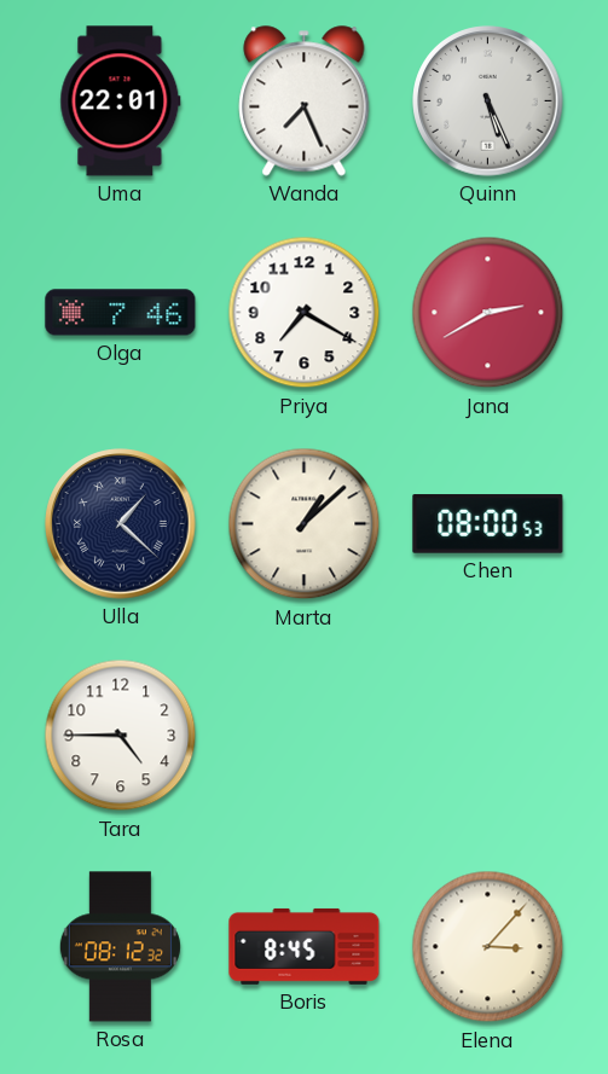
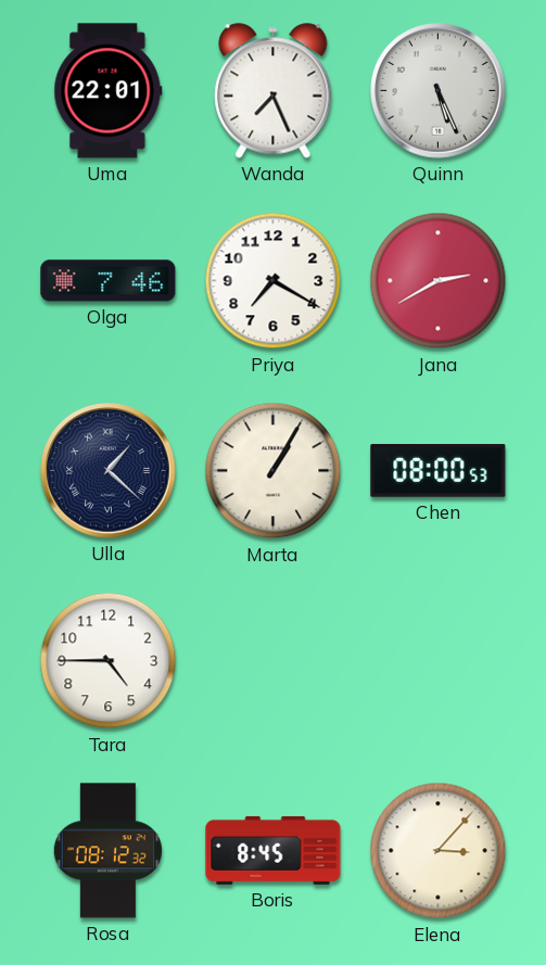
Marta: 1:08 -> 1:05
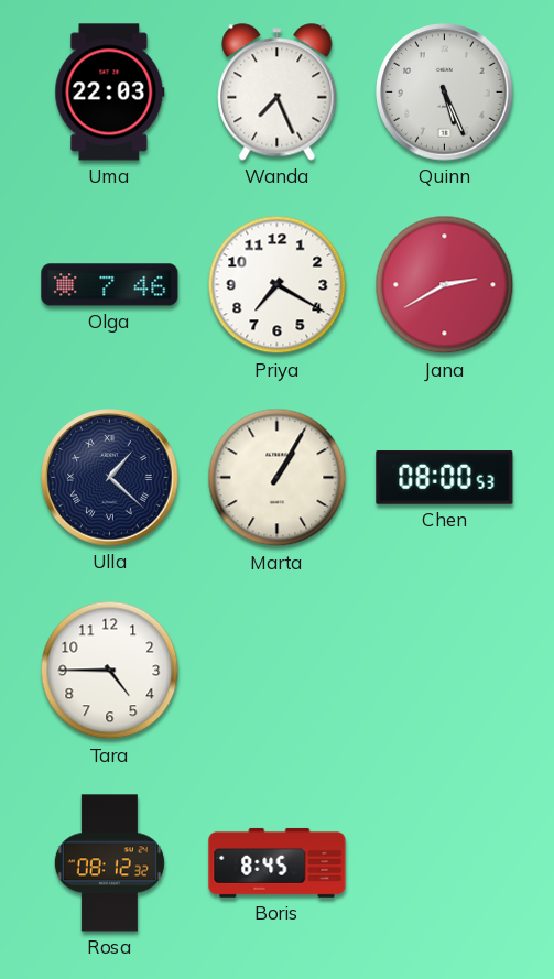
Uma: 22:01 -> 22:03
Elena: 3:07 -> none
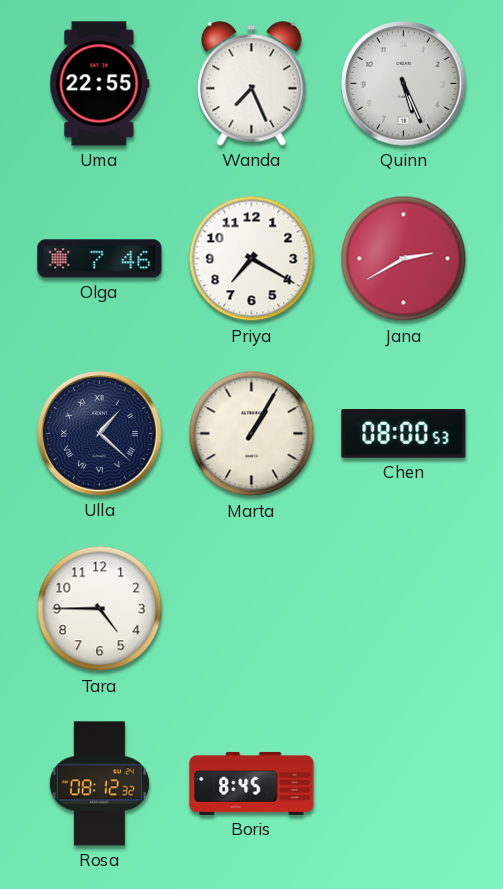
Uma: 22:03 -> 22:55
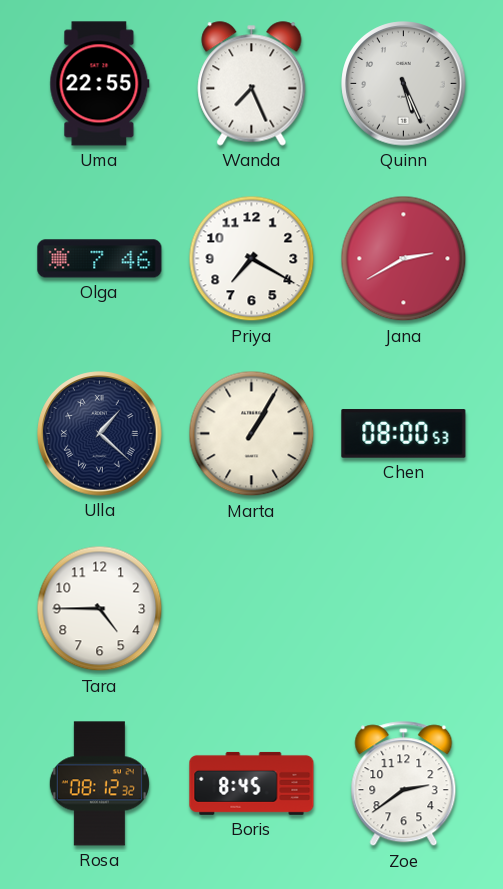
Zoe: none -> 2:39
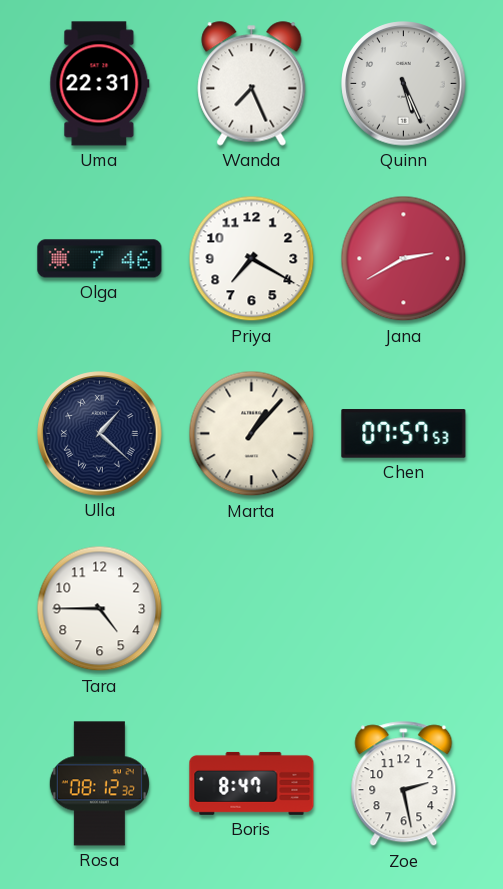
Uma: 22:55 -> 22:31
Marta: 1:05 -> 1:07
Chen: 08:00 -> 07:57
Boris: 8:45 -> 8:47
Zoe: 2:39 -> 2:28
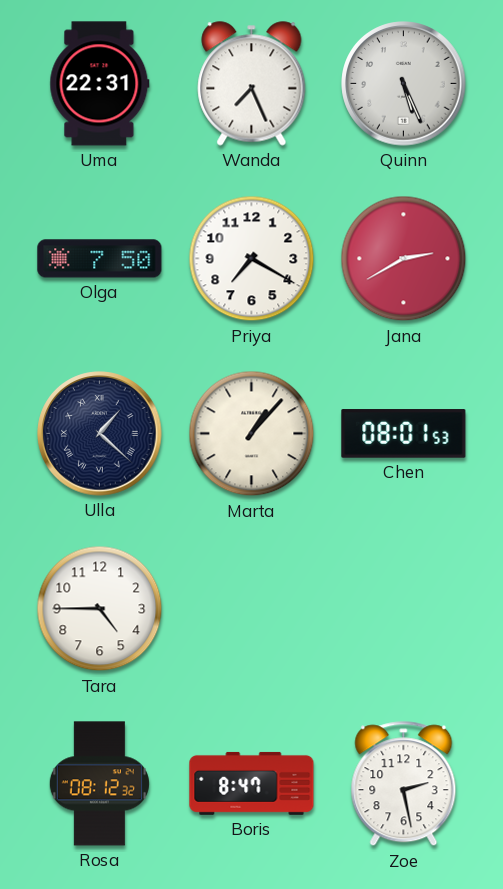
Olga: 7:46 -> 7:50
Chen: 07:57 -> 08:01
